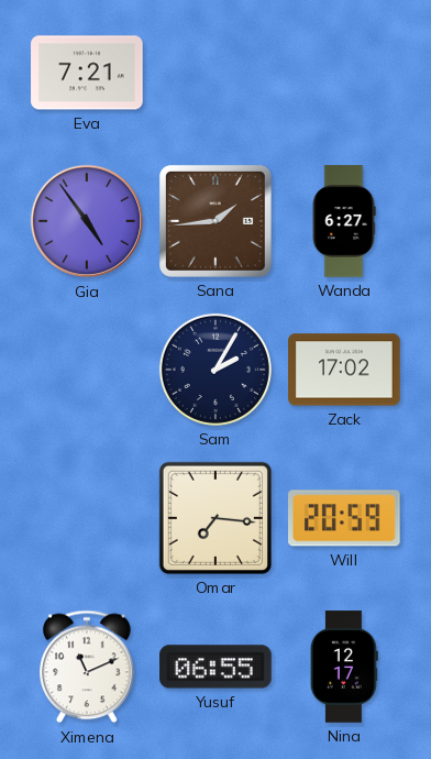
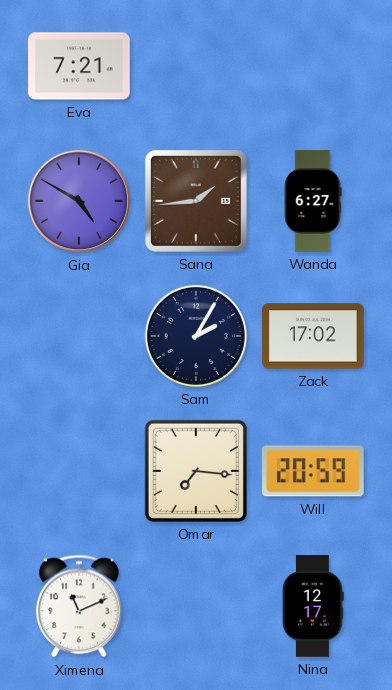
Gia: 4:54 -> 4:50
Yusuf: 06:55 -> none
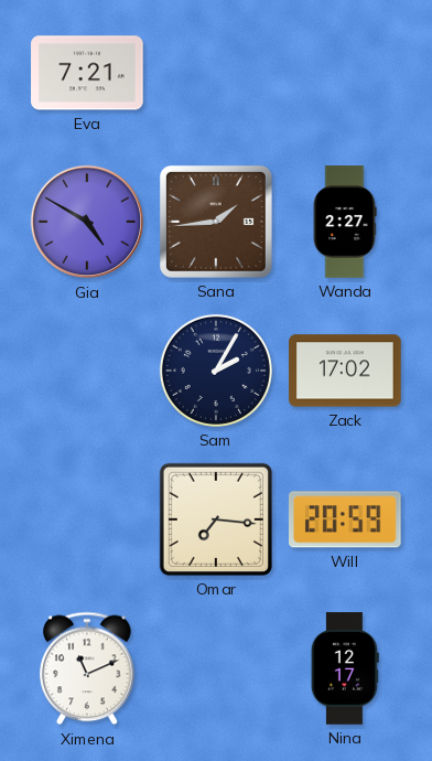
Wanda: 6:27 -> 2:27
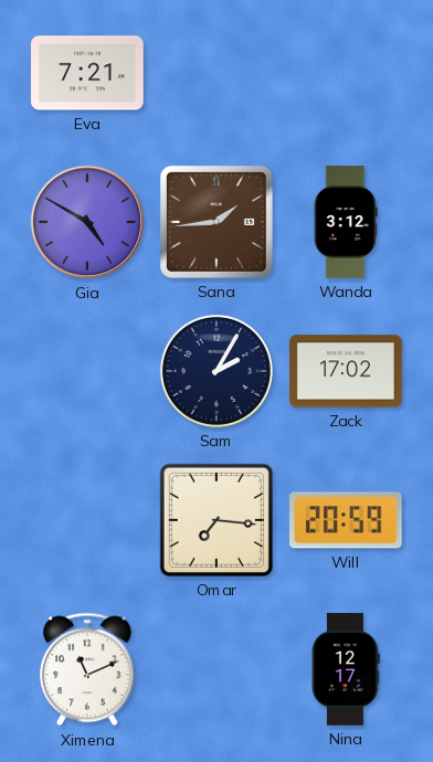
Wanda: 2:27 -> 3:12
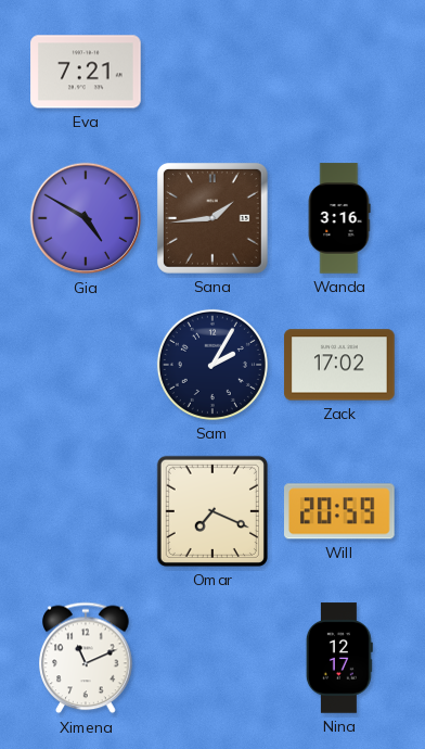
Wanda: 3:12 -> 3:16
Omar: 7:16 -> 7:19
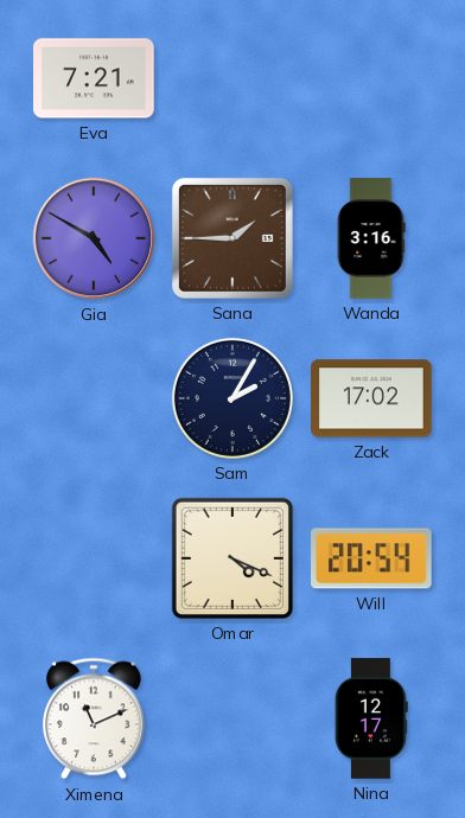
Sana: 1:44 -> 1:45
Omar: 7:19 -> 4:19
Will: 20:59 -> 20:54
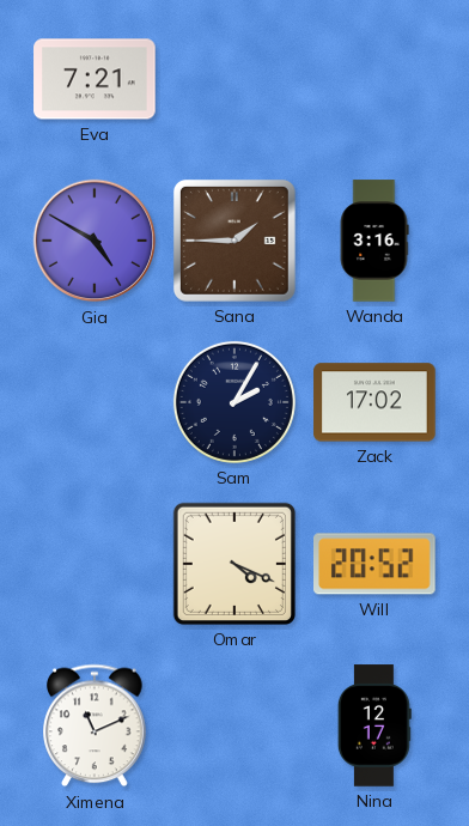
Will: 20:54 -> 20:52
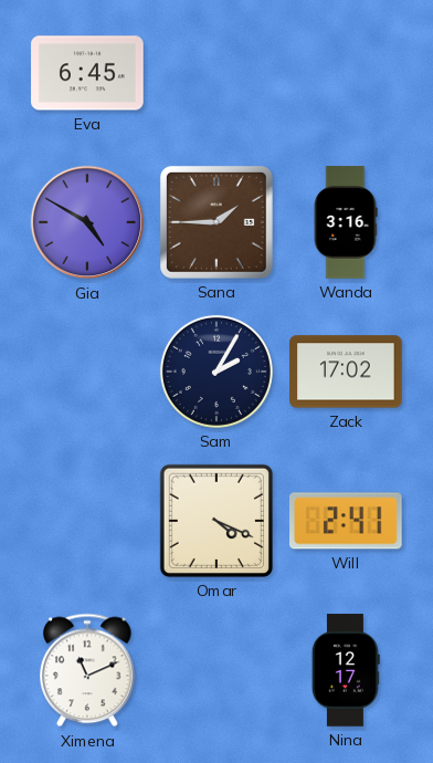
Eva: 7:21 -> 6:45
Will: 20:52 -> 2:41
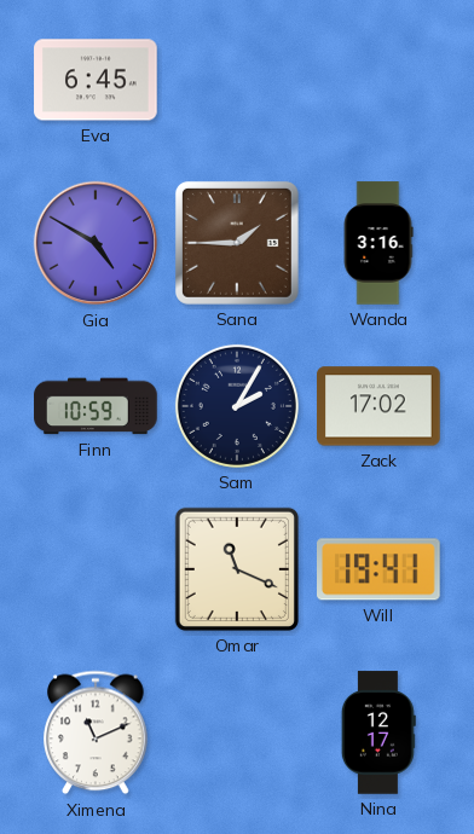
Finn: none -> 10:59
Omar: 4:19 -> 11:19
Will: 2:41 -> 19:41
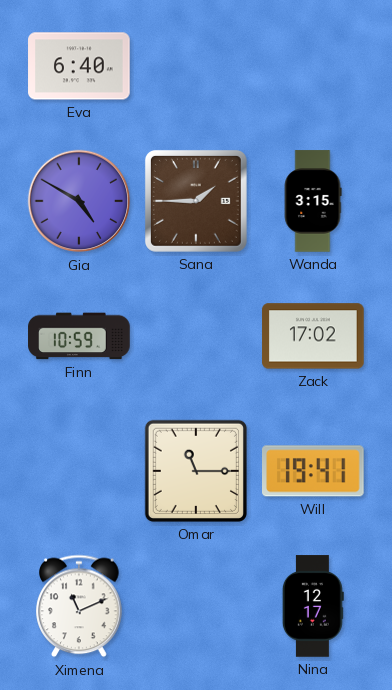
Eva: 6:45 -> 6:40
Wanda: 3:16 -> 3:15
Sam: 2:05 -> none
Omar: 11:19 -> 11:15
